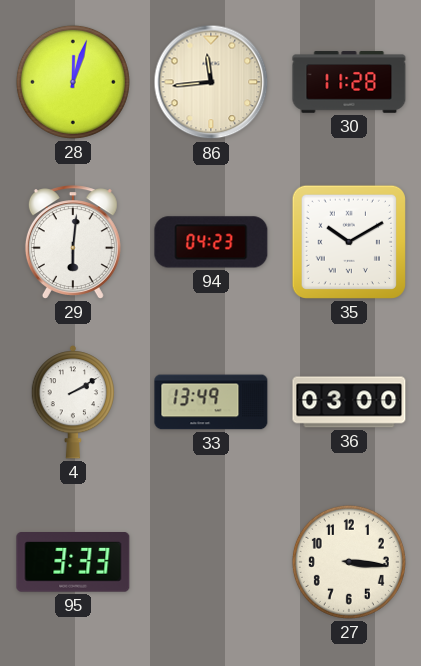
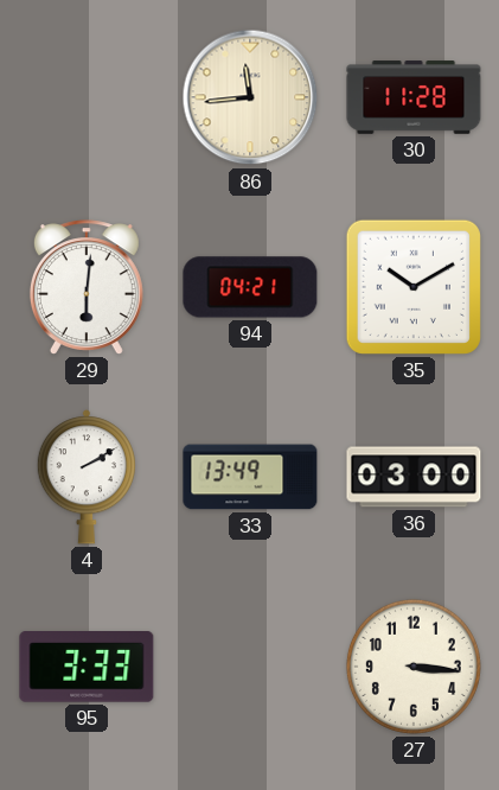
28: 12:03 -> none
94: 04:23 -> 04:21
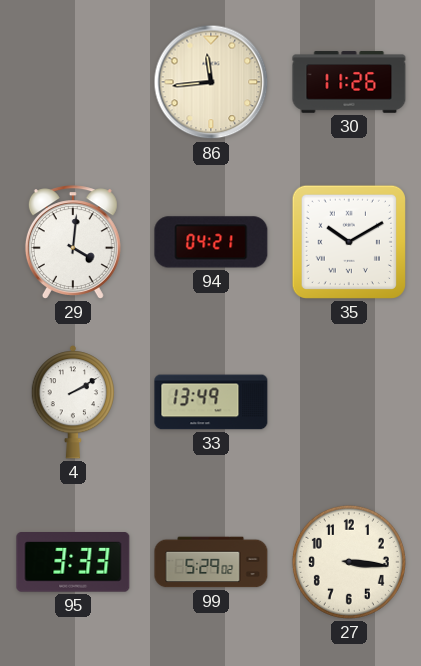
30: 11:28 -> 11:26
29: 6:01 -> 4:01
36: 03:00 -> none
99: none -> 5:29
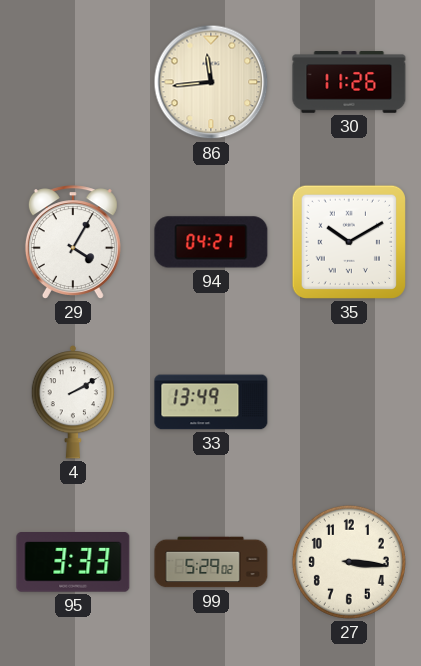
29: 4:01 -> 4:05
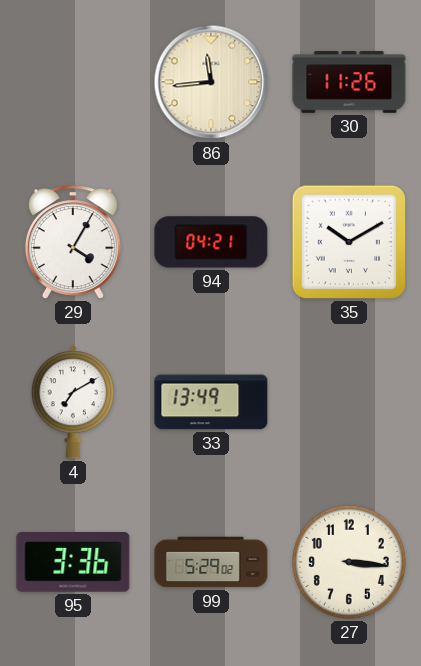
4: 2:10 -> 7:10
95: 3:33 -> 3:36
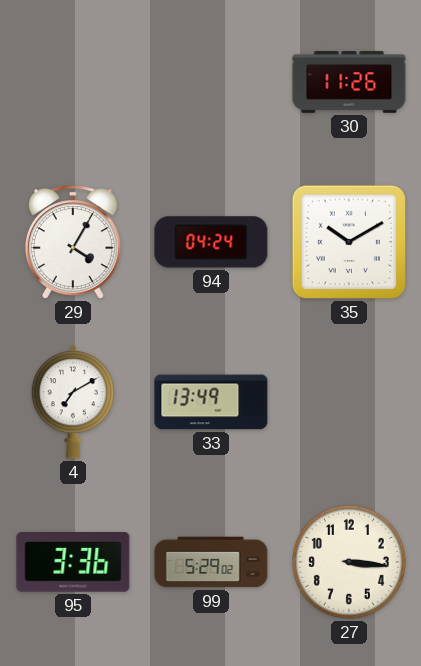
86: 11:44 -> none
94: 04:21 -> 04:24
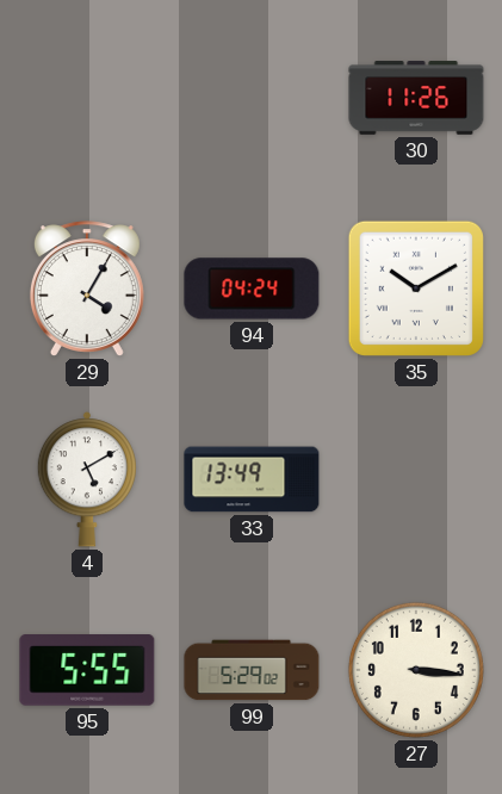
4: 7:10 -> 5:10
95: 3:36 -> 5:55
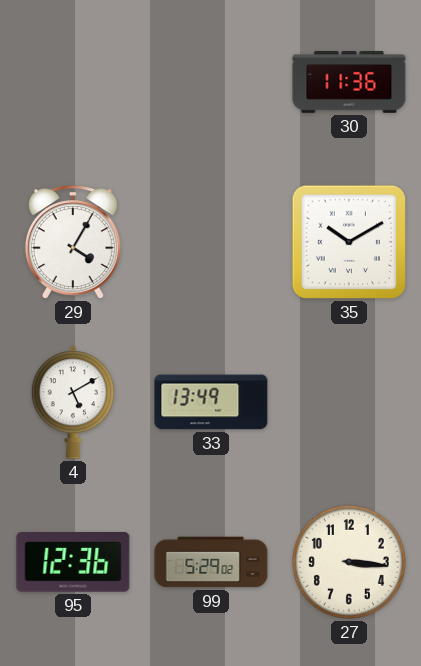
30: 11:26 -> 11:36
94: 04:24 -> none
95: 5:55 -> 12:36
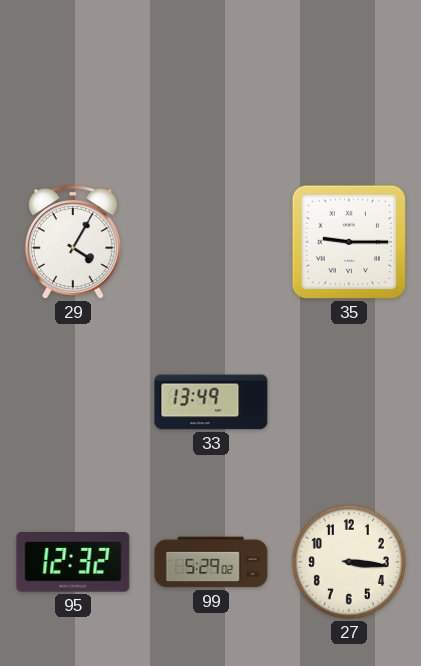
30: 11:36 -> none
35: 10:10 -> 9:15
4: 5:10 -> none
95: 12:36 -> 12:32
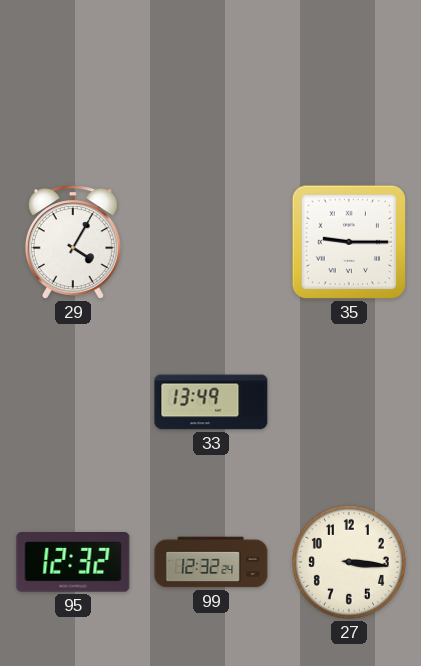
99: 5:29 -> 12:32
